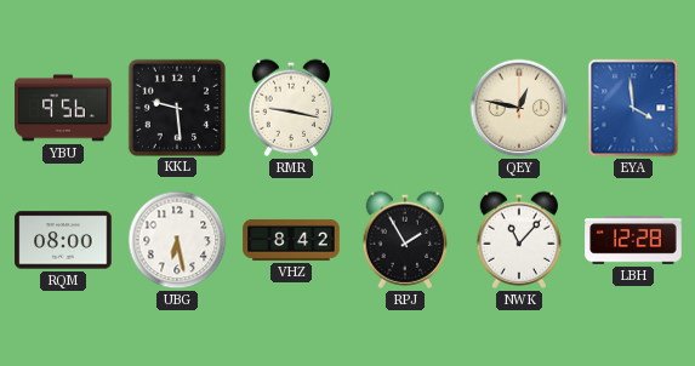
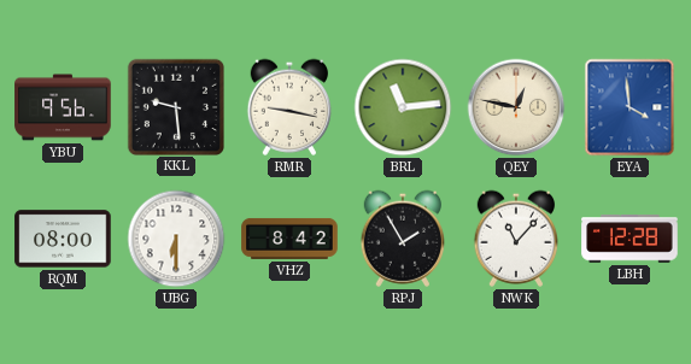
BRL: none -> 11:14
UBG: 6:28 -> 6:30
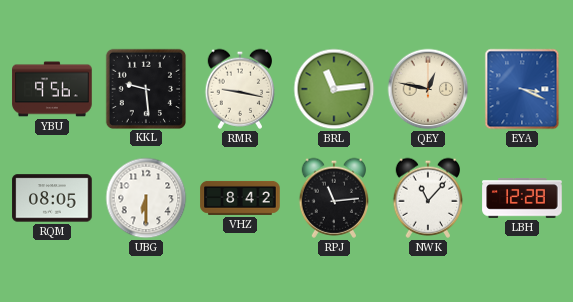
EYA: 3:59 -> 3:19
RQM: 08:00 -> 08:05
RPJ: 1:55 -> 11:14
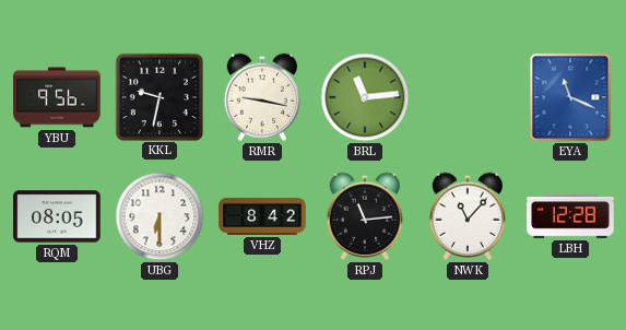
KKL: 9:29 -> 9:32
QEY: 12:47 -> none
EYA: 3:19 -> 11:19
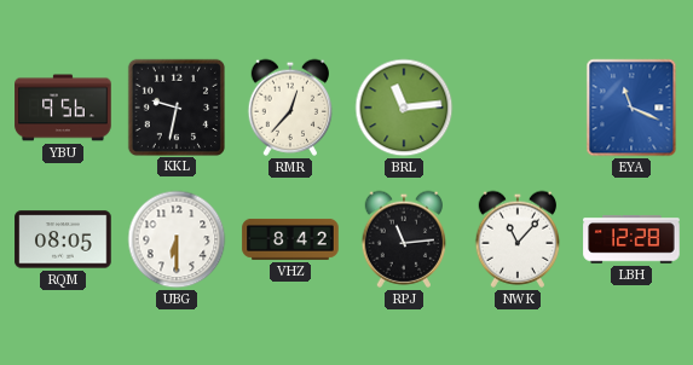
RMR: 9:17 -> 12:37
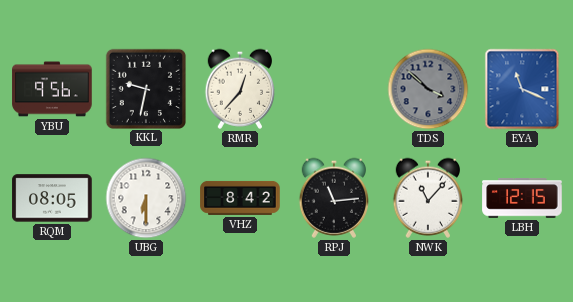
BRL: 11:14 -> none
TDS: none -> 3:52
LBH: 12:28 -> 12:15
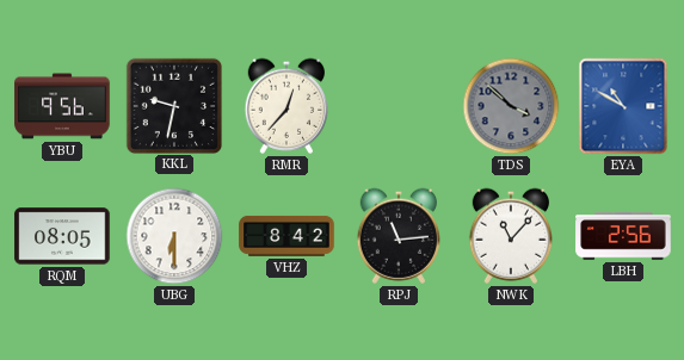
EYA: 11:19 -> 10:50
LBH: 12:15 -> 2:56
